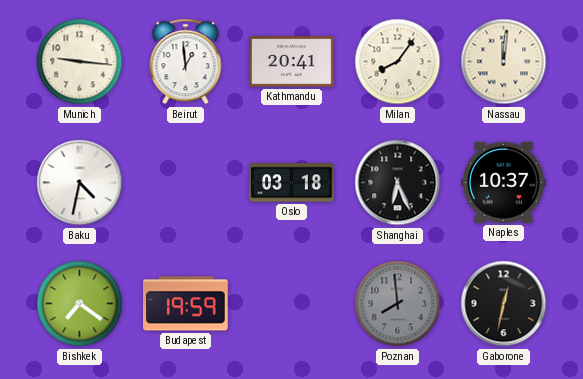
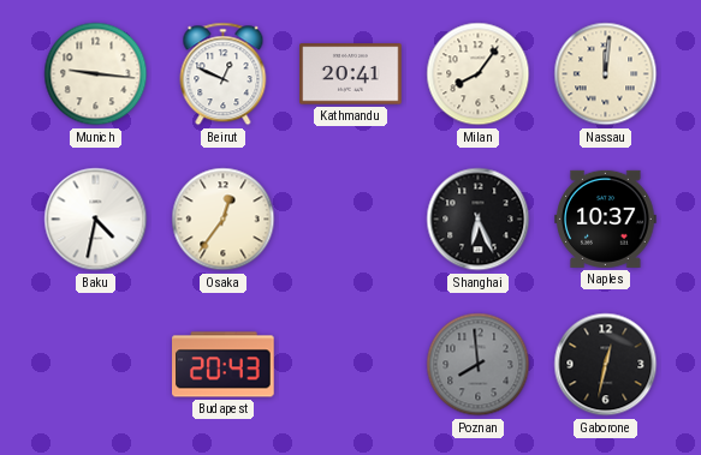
Beirut: 12:59 -> 12:49
Osaka: none -> 12:36
Oslo: 03:18 -> none
Bishkek: 7:21 -> none
Budapest: 19:59 -> 20:43
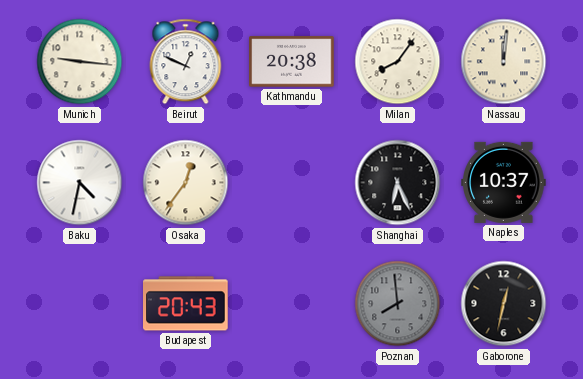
Kathmandu: 20:41 -> 20:38
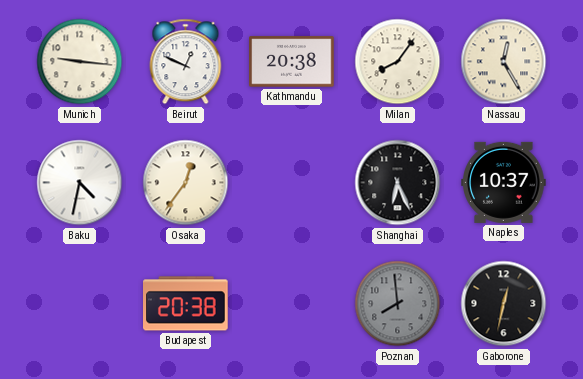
Nassau: 12:01 -> 12:25
Budapest: 20:43 -> 20:38
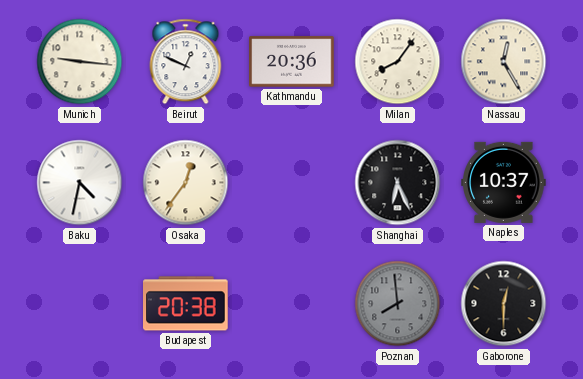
Kathmandu: 20:38 -> 20:36
Gaborone: 12:32 -> 12:30
